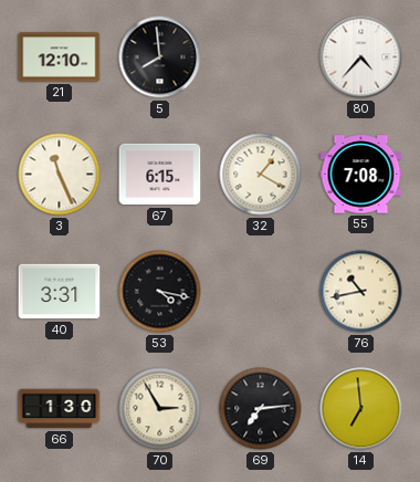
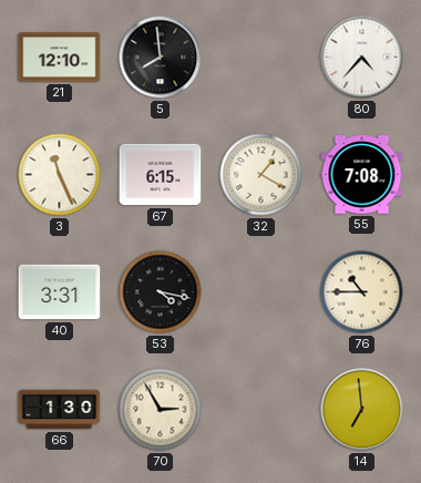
76: 10:43 -> 10:45
69: 7:14 -> none
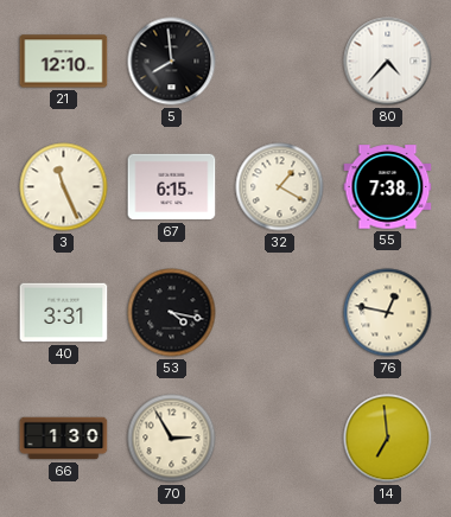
55: 7:08 -> 7:38
76: 10:45 -> 12:47
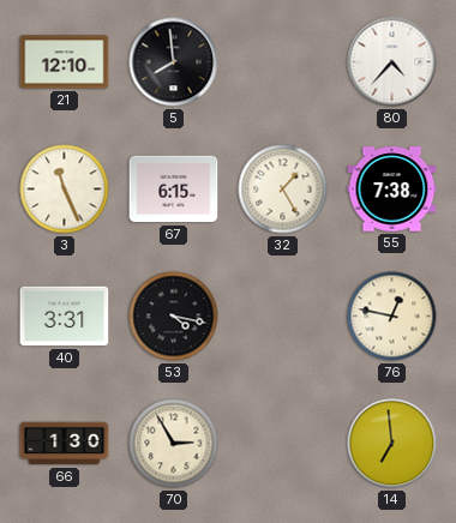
32: 1:20 -> 1:25
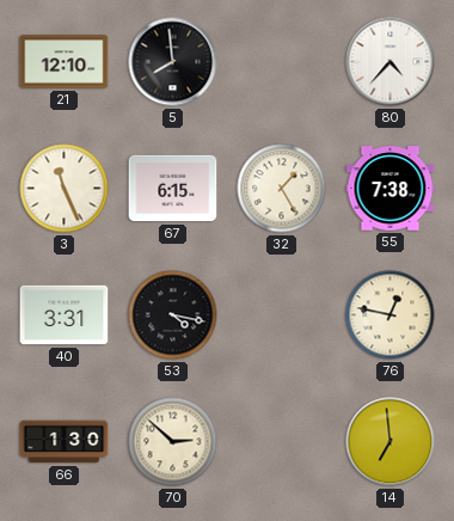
70: 2:55 -> 2:52
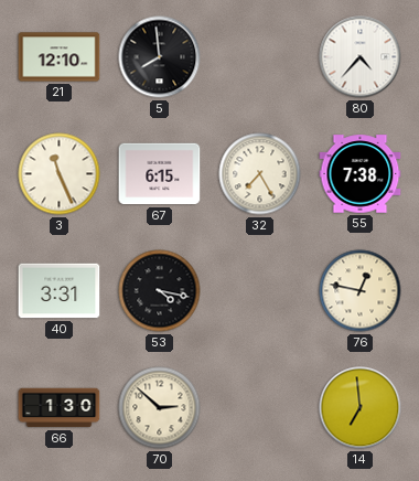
32: 1:25 -> 7:25
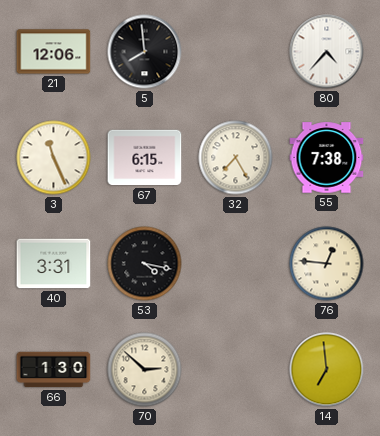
21: 12:10 -> 12:06
76: 12:47 -> 12:46
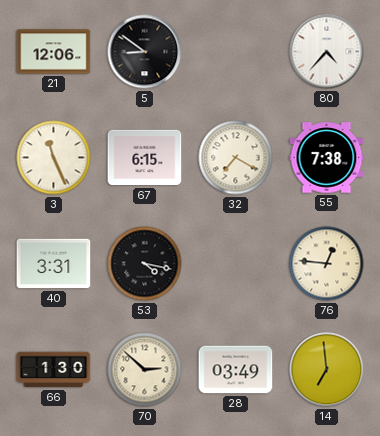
5: 7:59 -> 8:51
32: 7:25 -> 7:20
28: none -> 03:49
